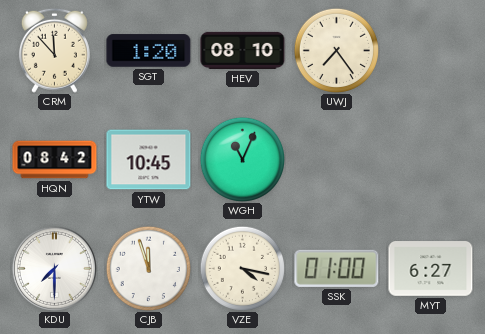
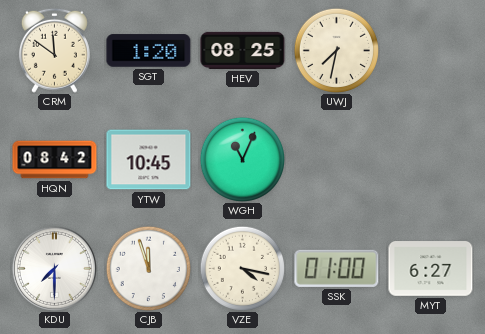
CRM: 11:53 -> 11:51
HEV: 08:10 -> 08:25
UWJ: 7:24 -> 7:32
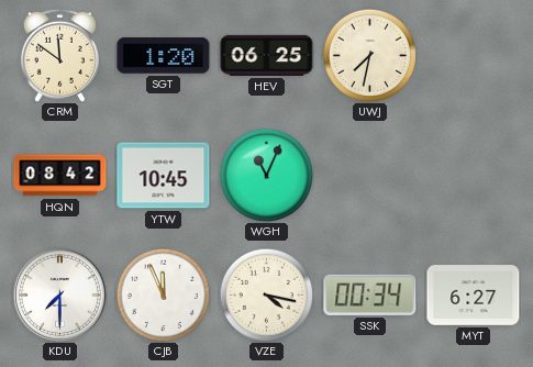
HEV: 08:25 -> 06:25
CJB: 11:57 -> 11:56
SSK: 01:00 -> 00:34
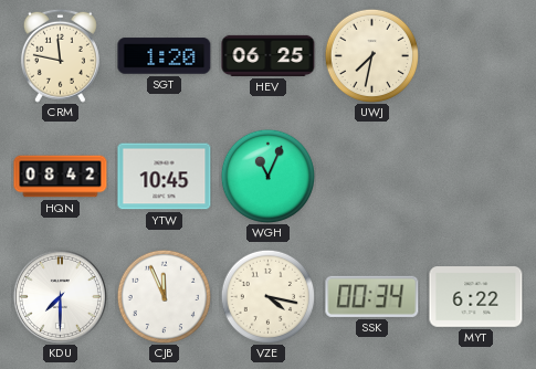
CRM: 11:51 -> 11:47
MYT: 6:27 -> 6:22
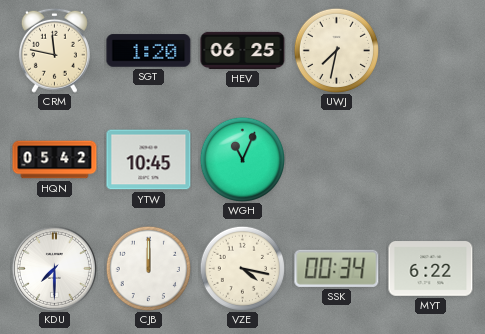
HQN: 08:42 -> 05:42
CJB: 11:56 -> 12:00
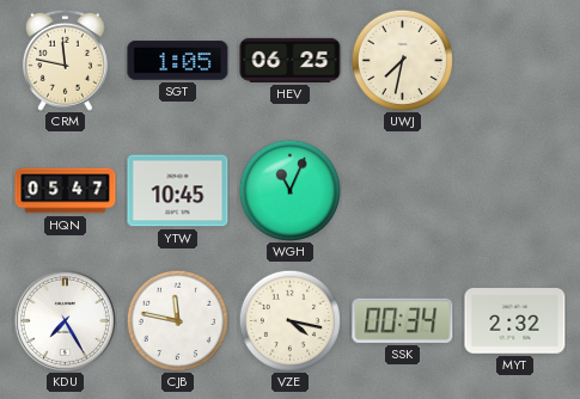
SGT: 1:20 -> 1:05
HQN: 05:42 -> 05:47
KDU: 7:30 -> 7:25
CJB: 12:00 -> 11:47
MYT: 6:22 -> 2:32
